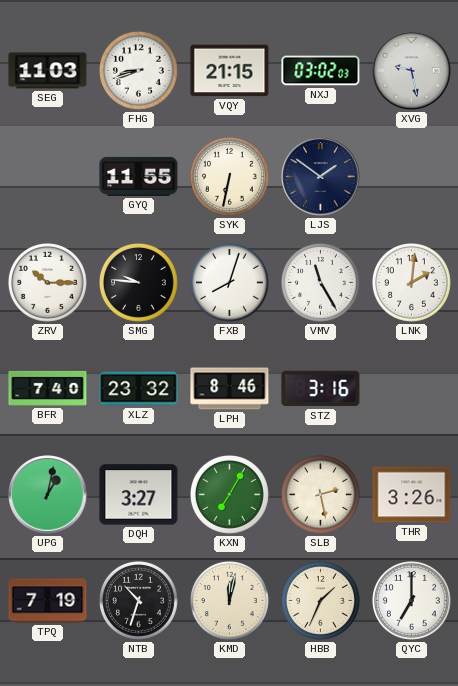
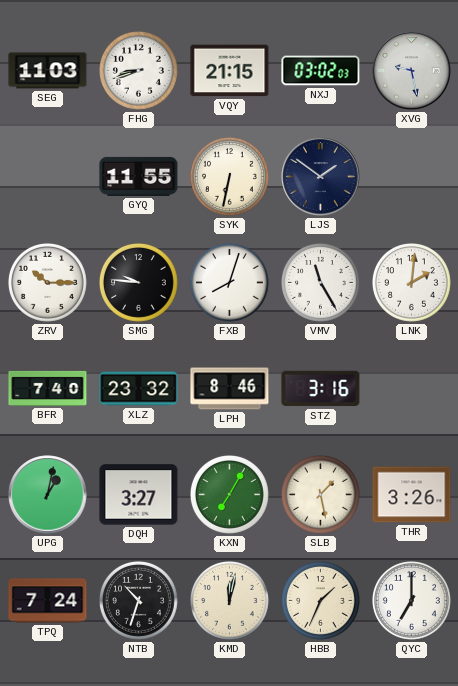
SLB: 2:28 -> 1:28
TPQ: 7:19 -> 7:24
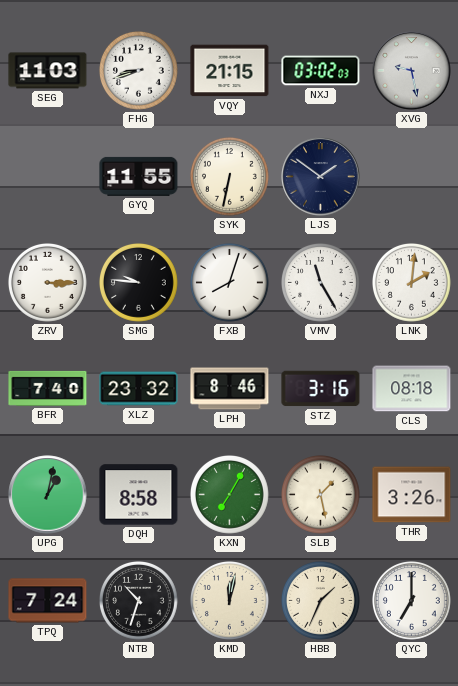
ZRV: 10:15 -> 3:15
CLS: none -> 08:18
DQH: 3:27 -> 8:58
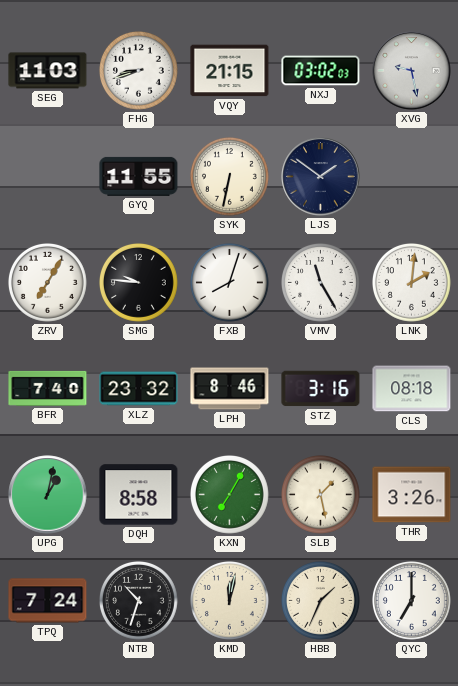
ZRV: 3:15 -> 7:05
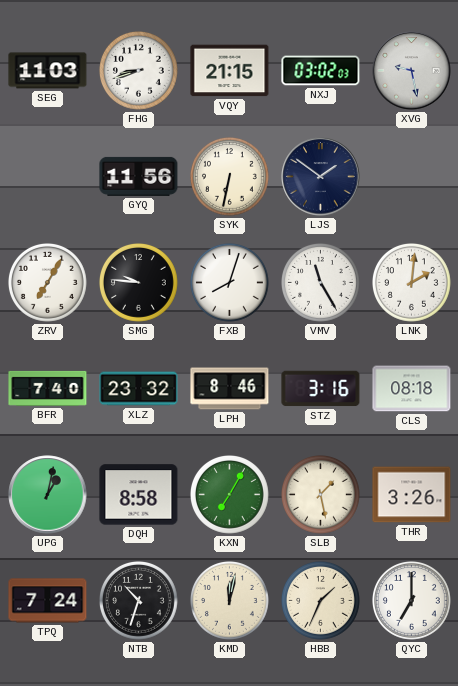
GYQ: 11:55 -> 11:56
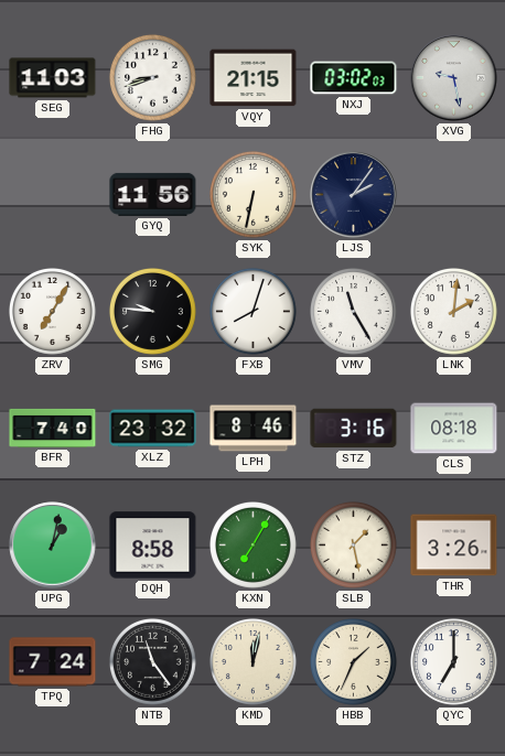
LJS: 1:51 -> 2:06
NTB: 10:33 -> 11:24
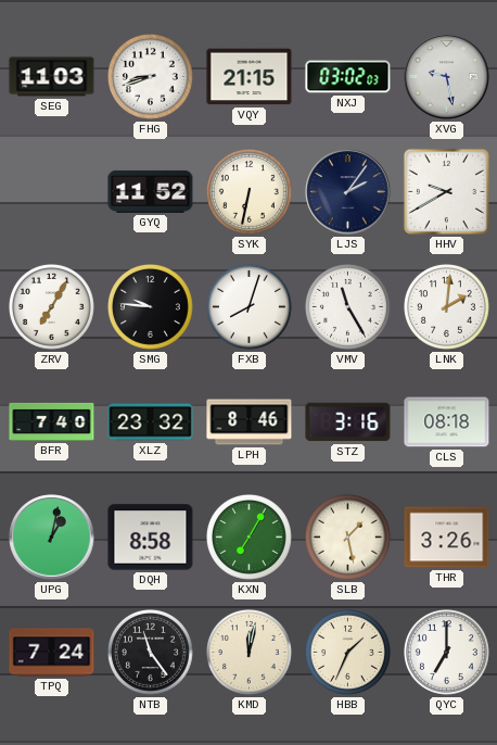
GYQ: 11:56 -> 11:52
HHV: none -> 9:40
